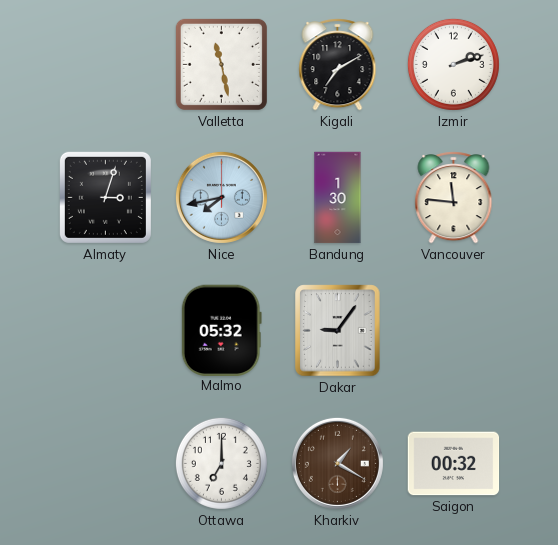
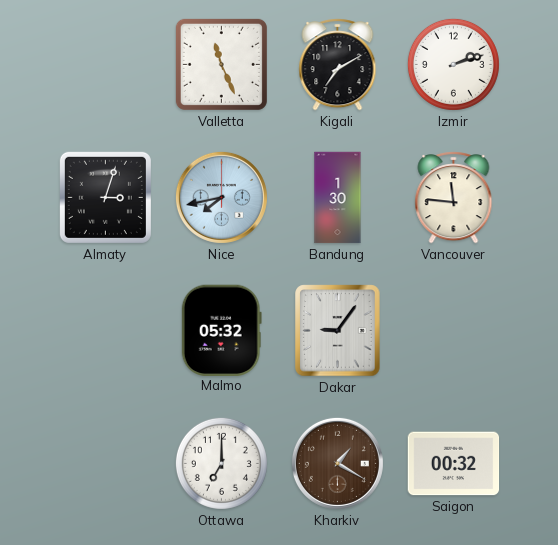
Valletta: 11:28 -> 11:26
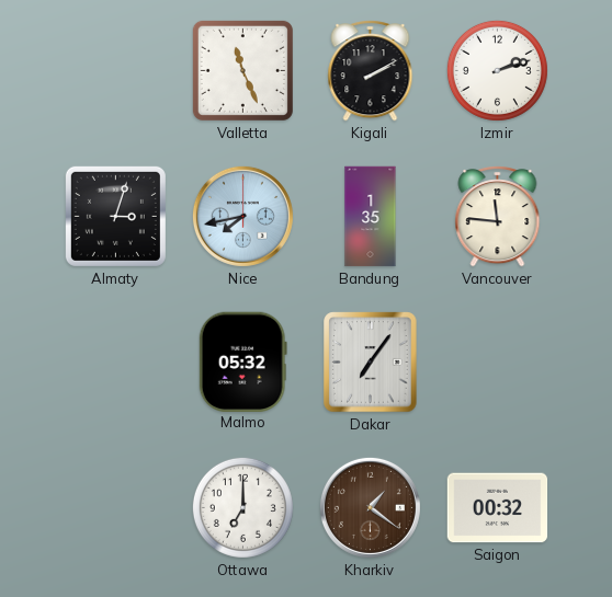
Kigali: 7:10 -> 2:10
Bandung: 1:30 -> 1:35
Dakar: 9:06 -> 7:06
Kharkiv: 1:20 -> 1:21
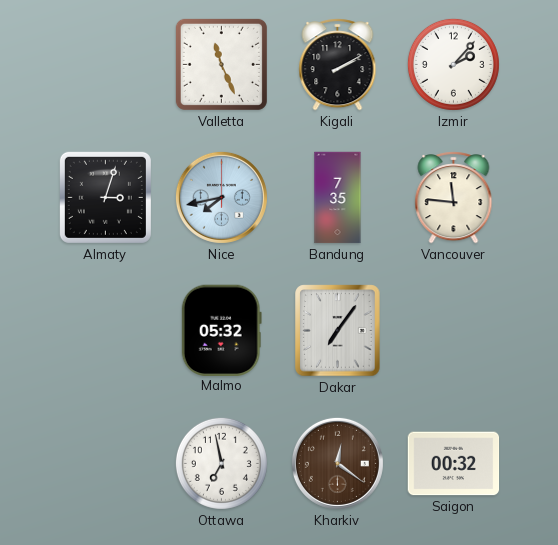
Izmir: 2:12 -> 2:07
Bandung: 1:35 -> 7:35
Ottawa: 7:00 -> 6:58
Kharkiv: 1:21 -> 12:21
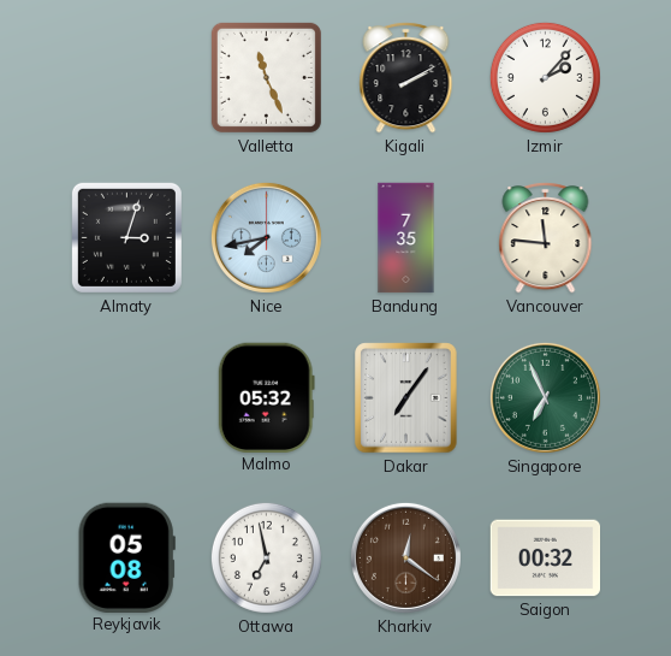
Singapore: none -> 6:56
Reykjavik: none -> 05:08
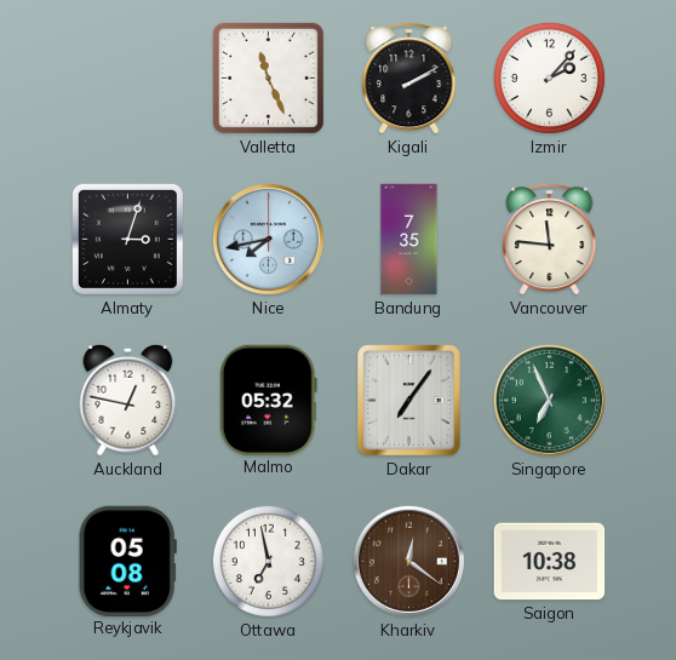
Auckland: none -> 12:47
Saigon: 00:32 -> 10:38
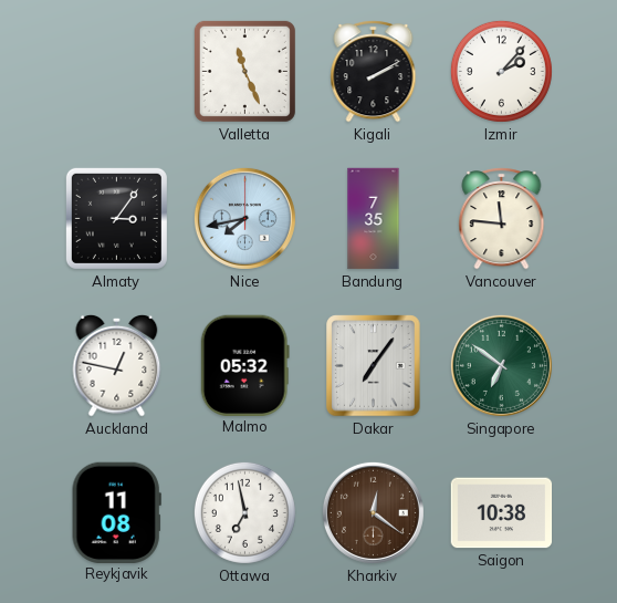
Almaty: 3:03 -> 3:06
Singapore: 6:56 -> 6:51
Reykjavik: 05:08 -> 11:08
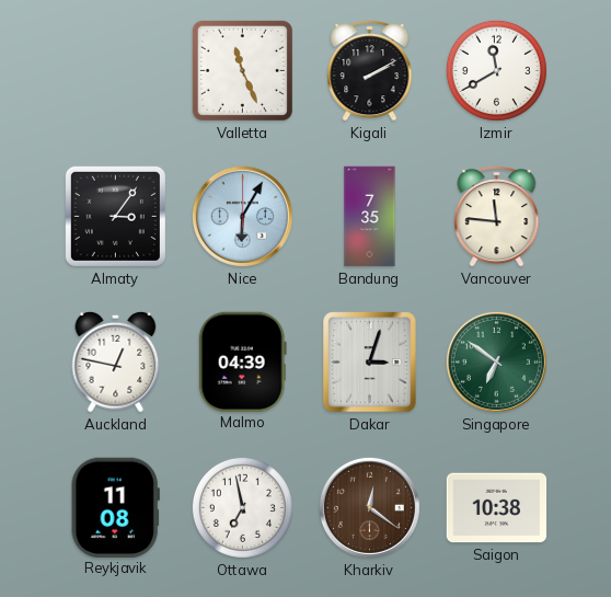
Izmir: 2:07 -> 11:40
Nice: 7:43 -> 6:05
Malmo: 05:32 -> 04:39
Dakar: 7:06 -> 3:03
